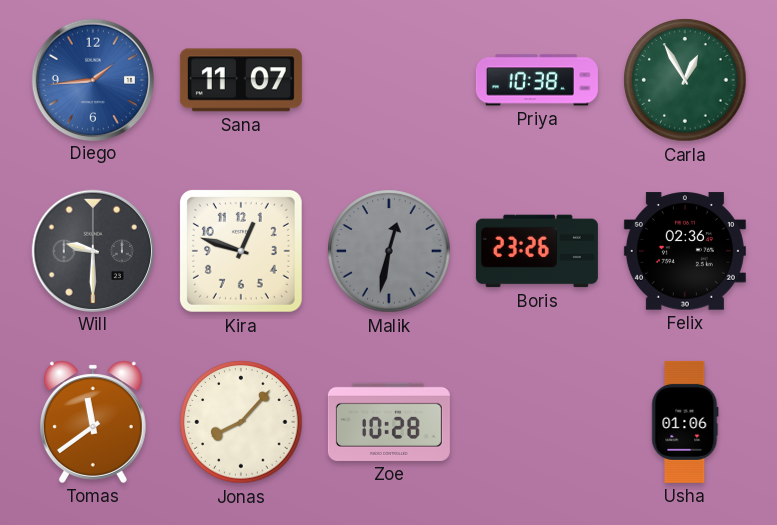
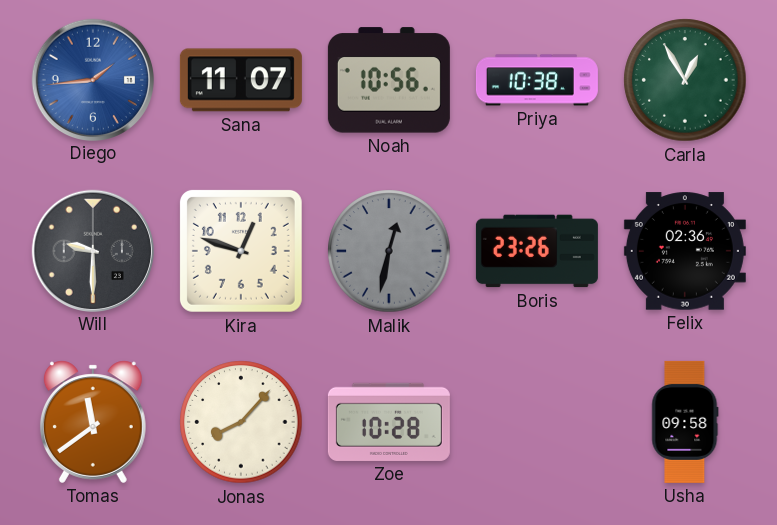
Noah: none -> 10:56
Usha: 01:06 -> 09:58
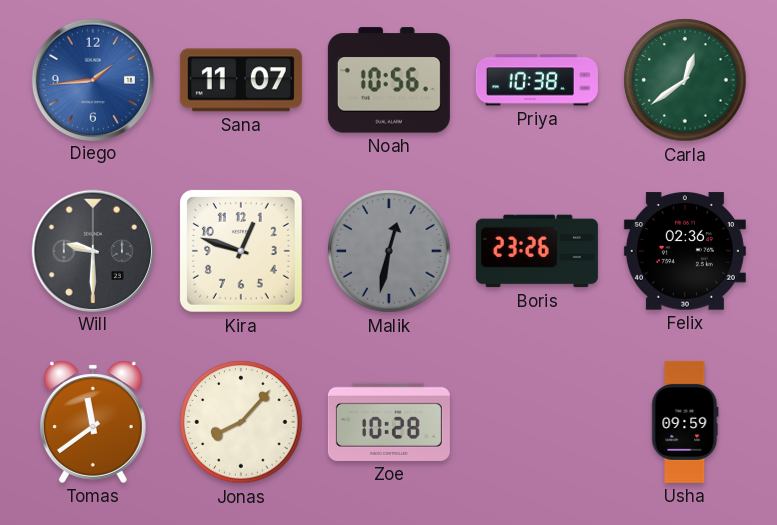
Carla: 12:55 -> 12:39
Usha: 09:58 -> 09:59
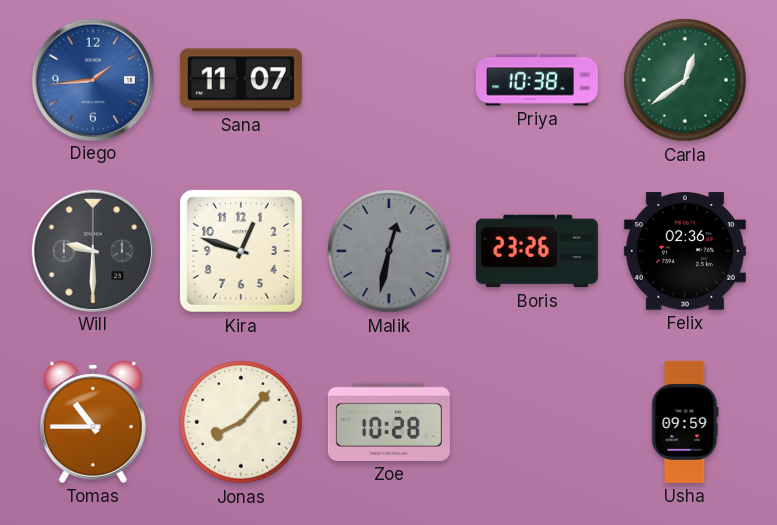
Noah: 10:56 -> none
Tomas: 11:39 -> 10:45
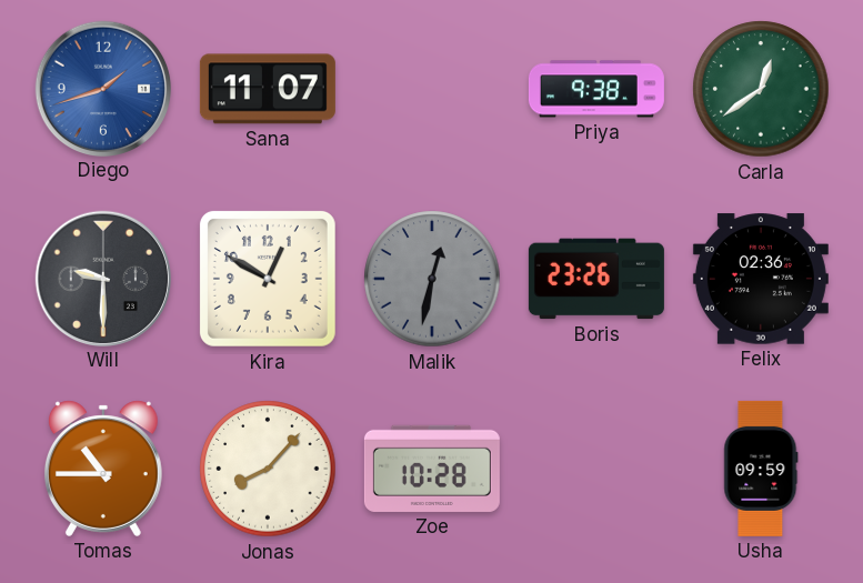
Diego: 1:44 -> 1:42
Priya: 10:38 -> 9:38
Kira: 12:48 -> 12:50
